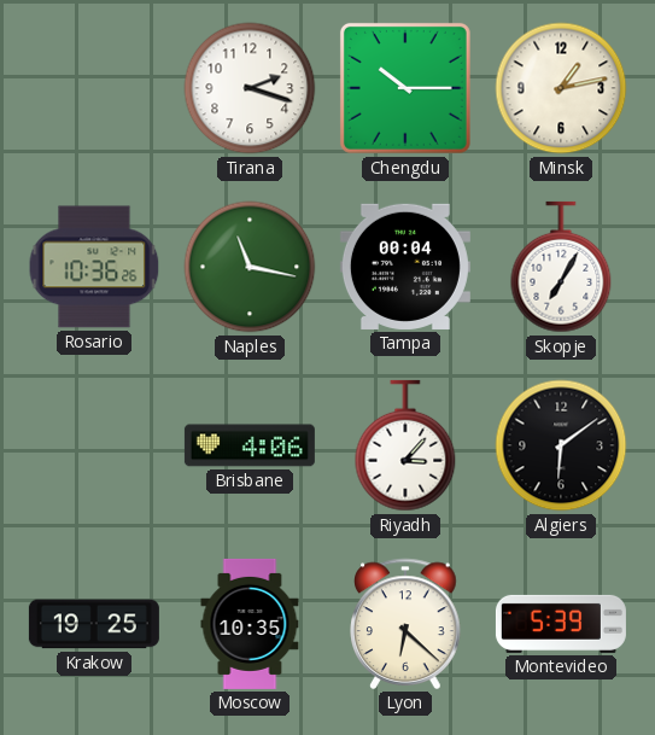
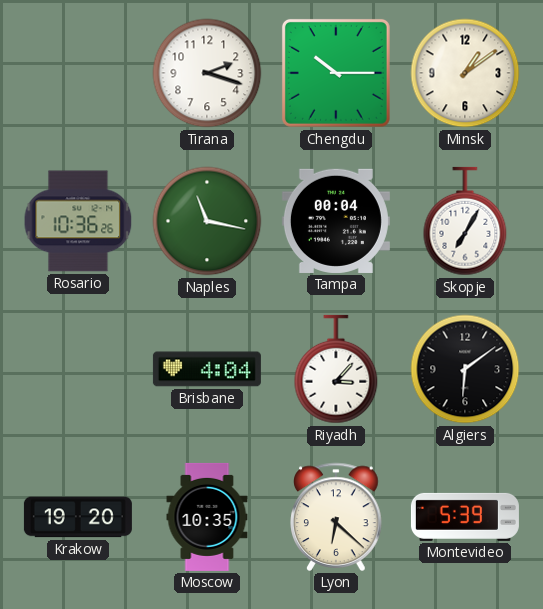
Minsk: 1:13 -> 1:09
Brisbane: 4:06 -> 4:04
Krakow: 19:25 -> 19:20
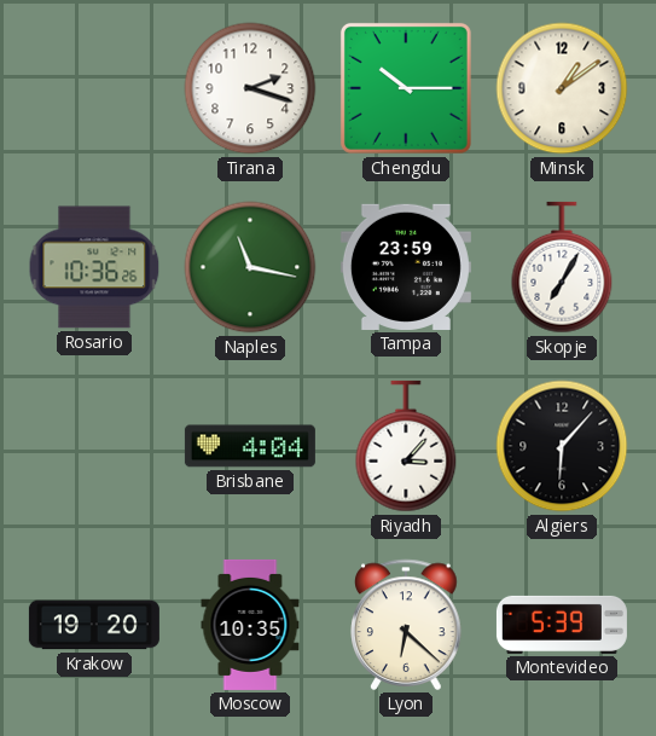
Tampa: 00:04 -> 23:59
Algiers: 6:09 -> 6:07
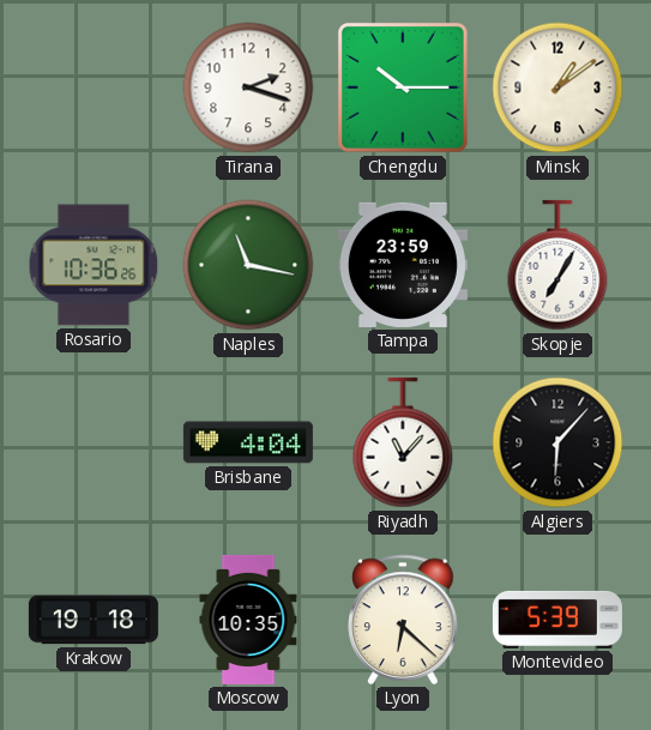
Riyadh: 3:07 -> 11:07
Krakow: 19:20 -> 19:18
